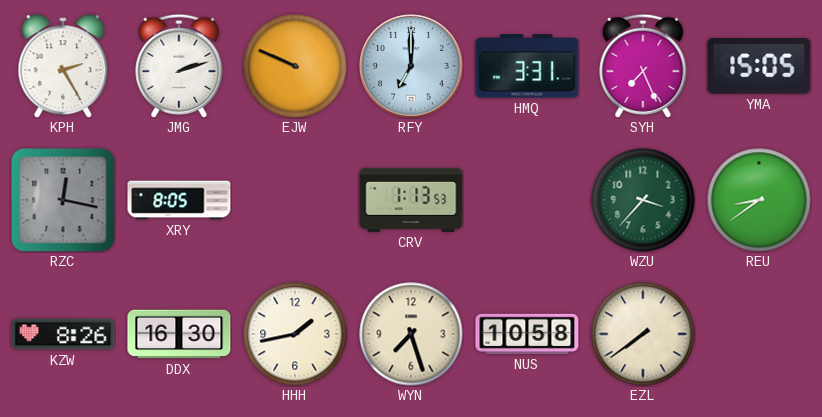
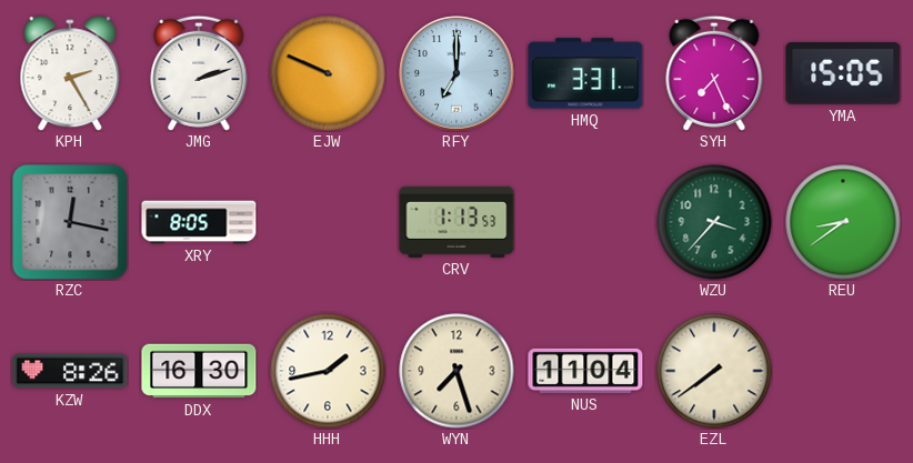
NUS: 10:58 -> 11:04
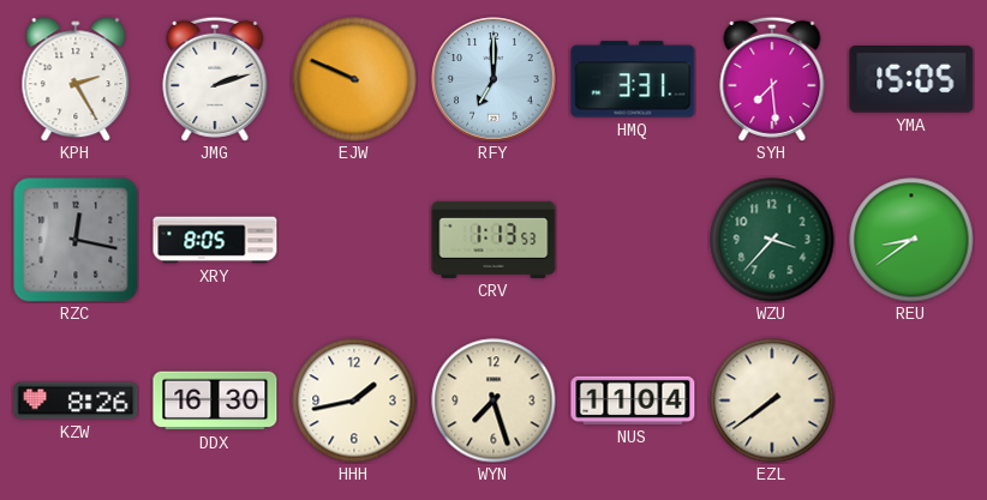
SYH: 7:26 -> 7:29
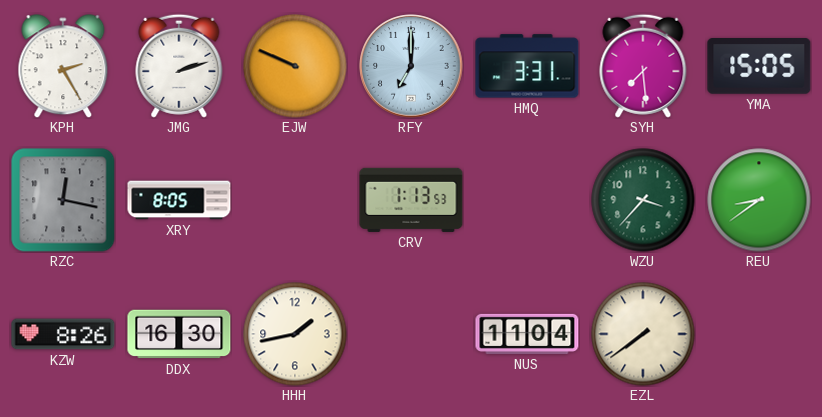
WYN: 7:27 -> none
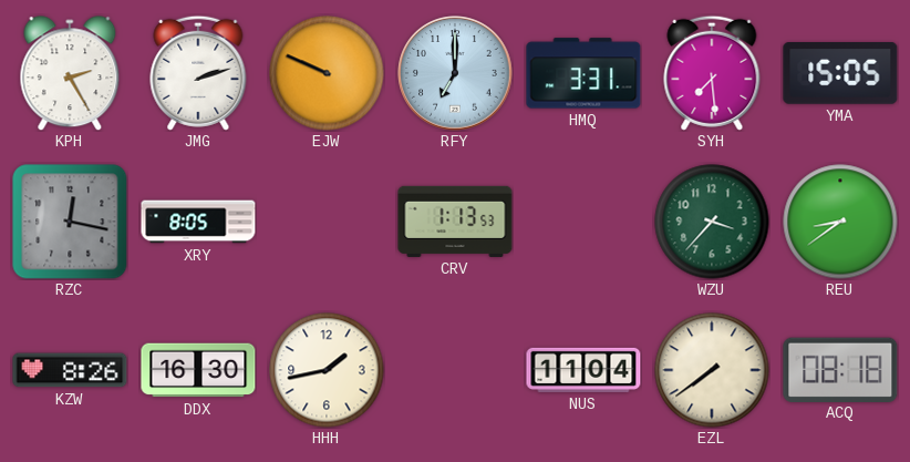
ACQ: none -> 08:18
